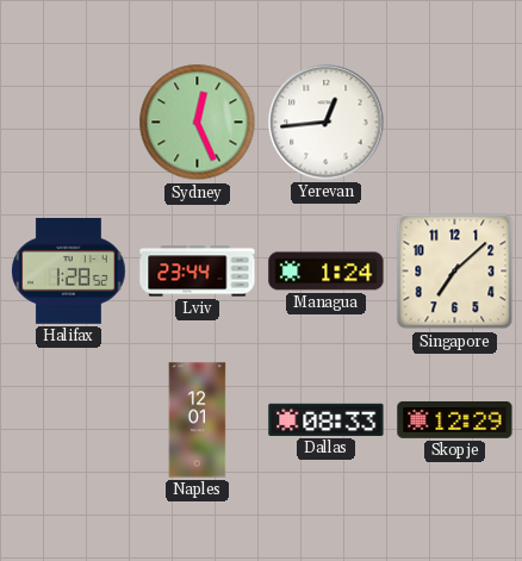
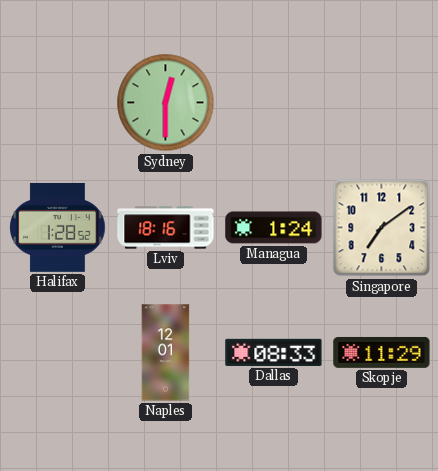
Sydney: 12:26 -> 12:30
Yerevan: 12:44 -> none
Lviv: 23:44 -> 18:16
Singapore: 7:08 -> 7:09
Skopje: 12:29 -> 11:29
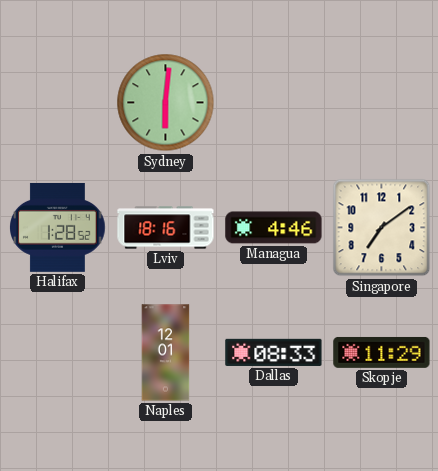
Sydney: 12:30 -> 6:01
Managua: 1:24 -> 4:46
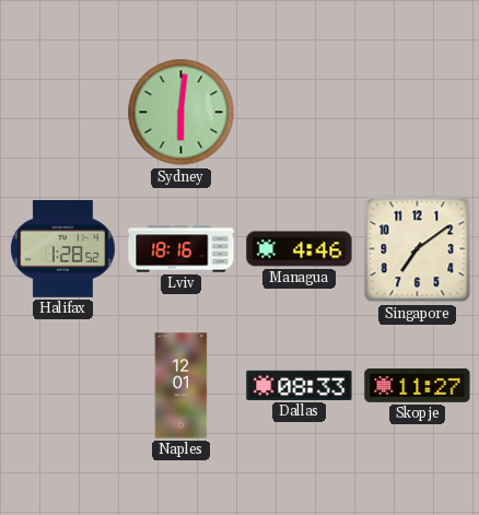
Skopje: 11:29 -> 11:27
